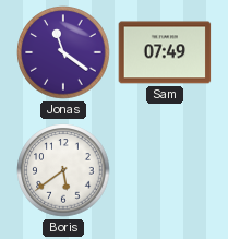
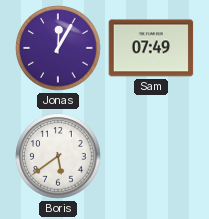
Jonas: 11:21 -> 12:05
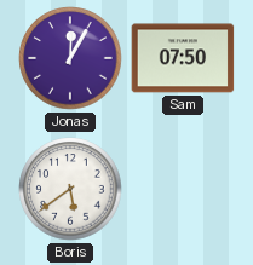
Sam: 07:49 -> 07:50
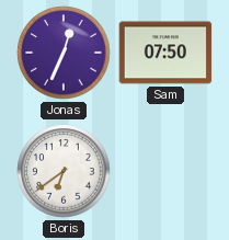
Jonas: 12:05 -> 12:34
Boris: 5:39 -> 6:39
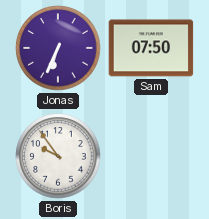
Jonas: 12:34 -> 6:34
Boris: 6:39 -> 9:54
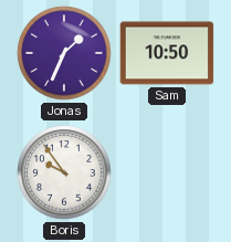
Jonas: 6:34 -> 1:34
Sam: 07:50 -> 10:50
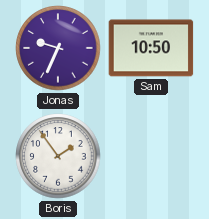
Jonas: 1:34 -> 9:34
Boris: 9:54 -> 1:54
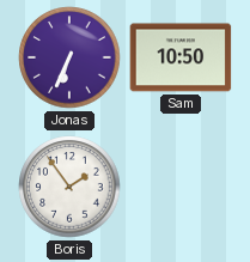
Jonas: 9:34 -> 6:34
